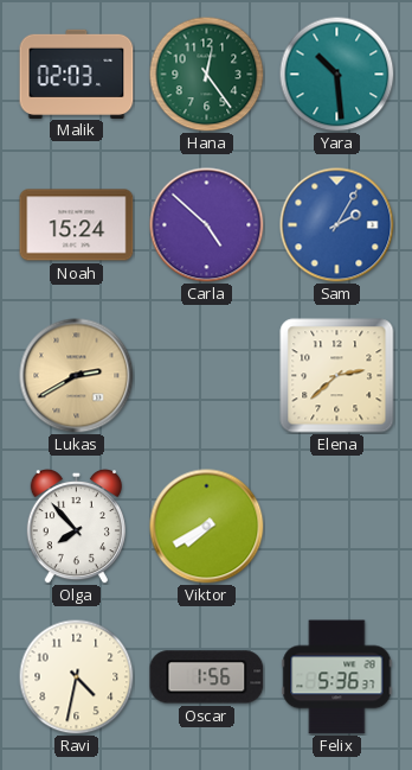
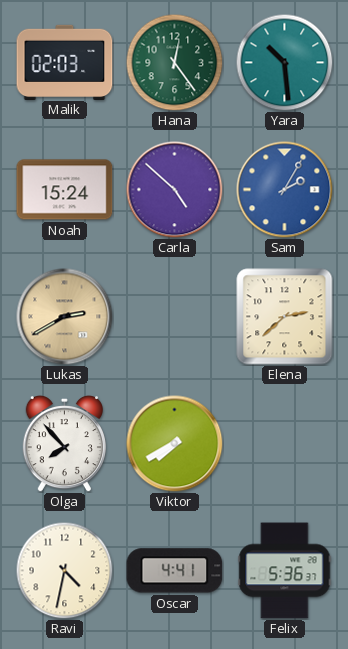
Oscar: 1:56 -> 4:41
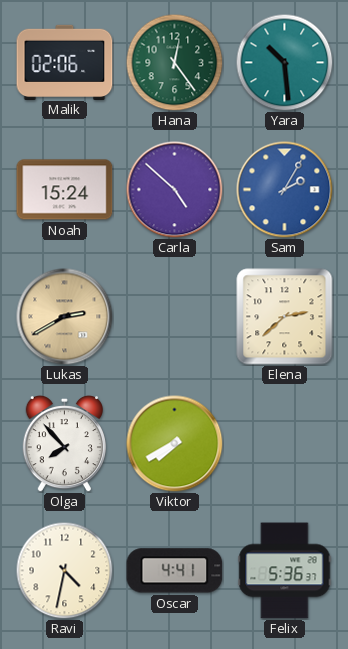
Malik: 02:03 -> 02:06
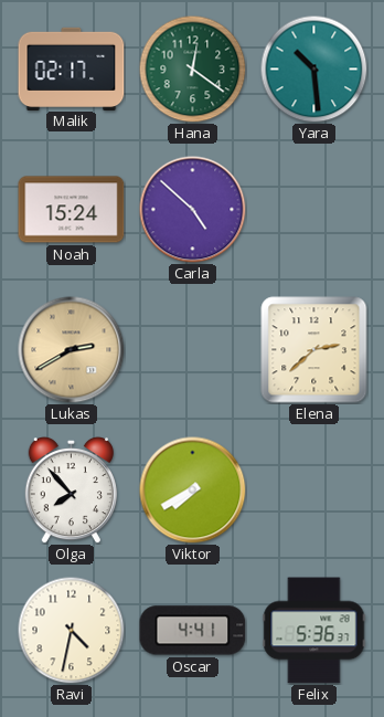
Malik: 02:06 -> 02:17
Hana: 12:24 -> 12:21
Sam: 2:05 -> none
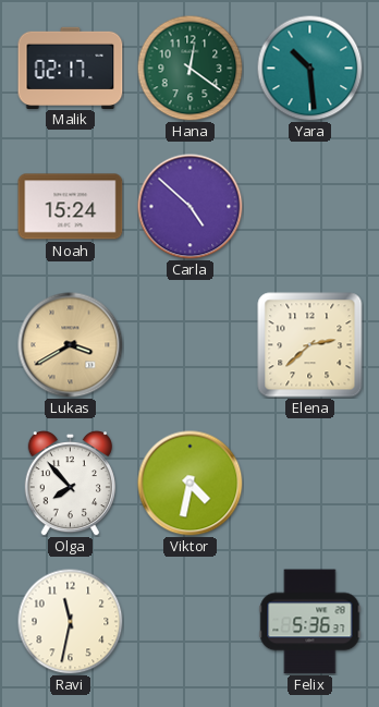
Lukas: 2:40 -> 3:40
Viktor: 7:40 -> 4:32
Ravi: 4:32 -> 11:32
Oscar: 4:41 -> none
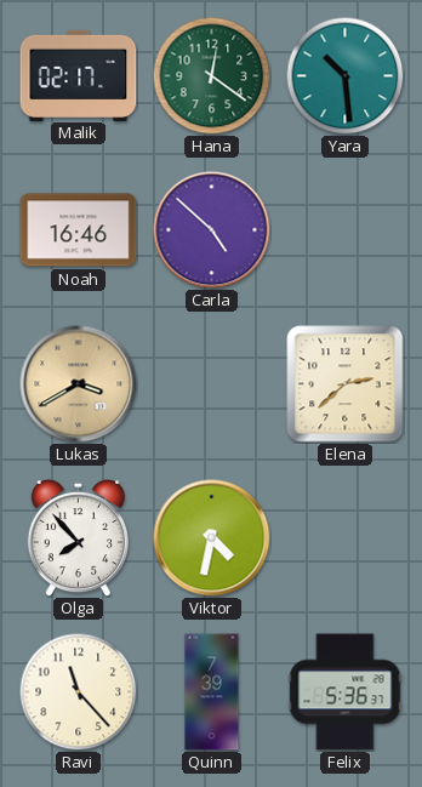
Noah: 15:24 -> 16:46
Ravi: 11:32 -> 11:23
Quinn: none -> 7:39
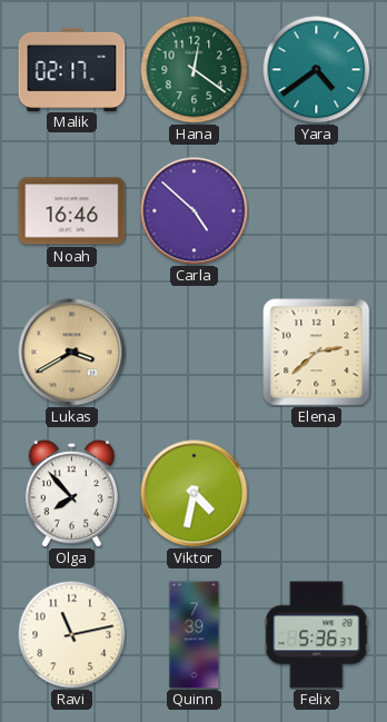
Yara: 10:29 -> 4:39
Ravi: 11:23 -> 11:13
